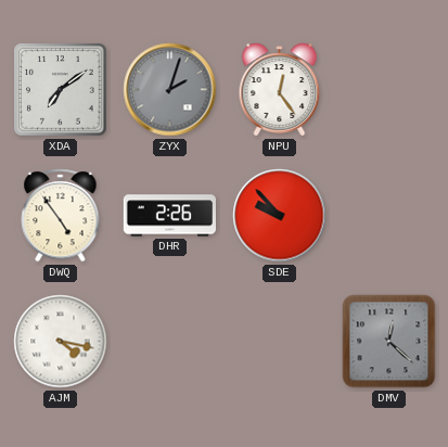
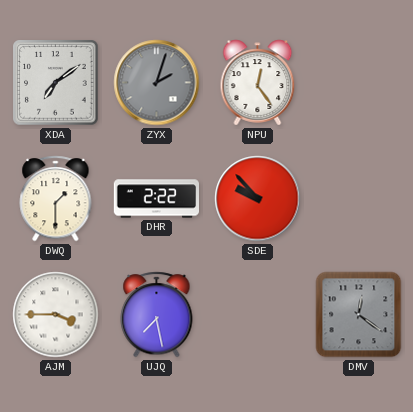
DWQ: 4:54 -> 1:30
DHR: 2:26 -> 2:22
AJM: 4:17 -> 3:45
UJQ: none -> 7:28
DMV: 12:22 -> 12:21
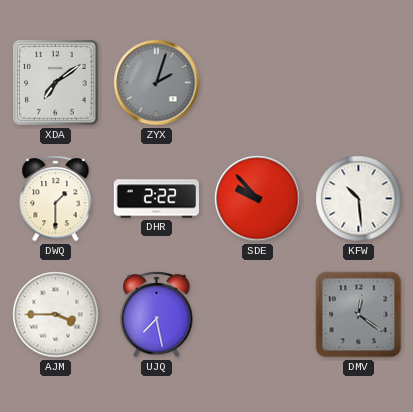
NPU: 12:24 -> none
KFW: none -> 10:29
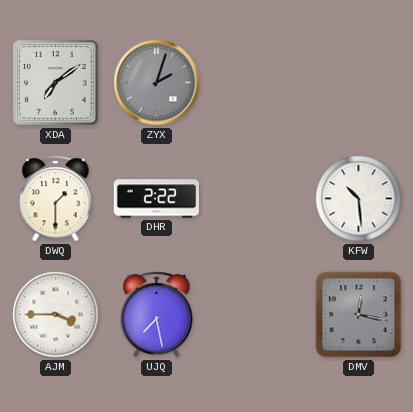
SDE: 9:53 -> none
DMV: 12:21 -> 12:17
